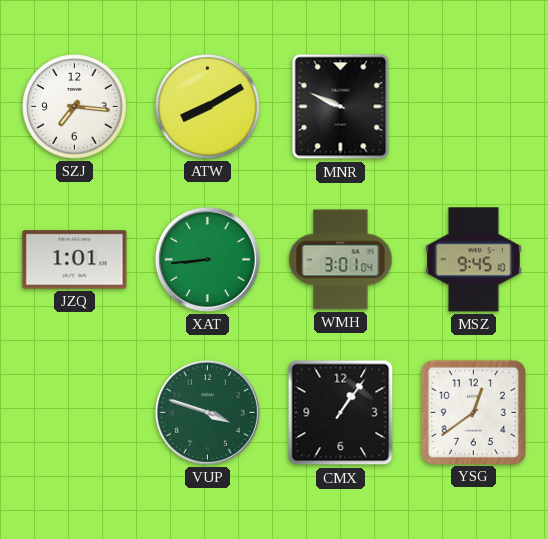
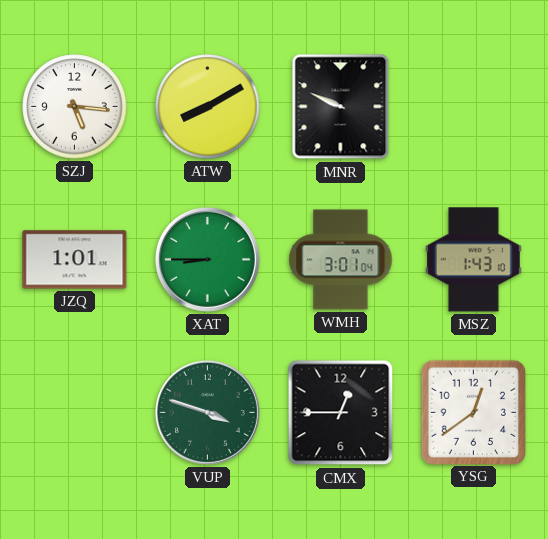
SZJ: 7:16 -> 5:16
XAT: 8:44 -> 8:45
MSZ: 9:45 -> 1:43
CMX: 1:06 -> 12:45
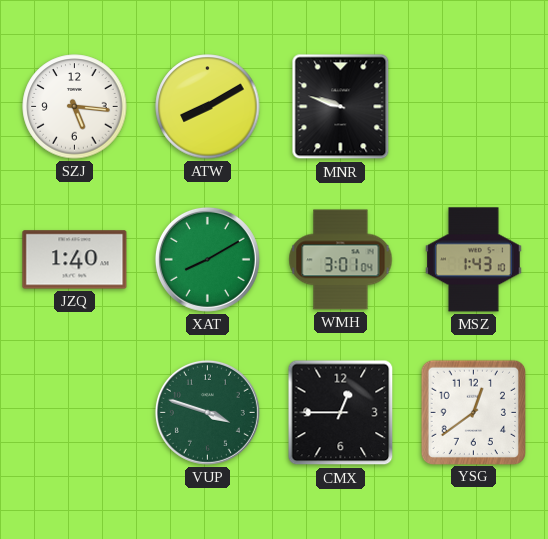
MNR: 9:49 -> 9:48
JZQ: 1:01 -> 1:40
XAT: 8:45 -> 8:10
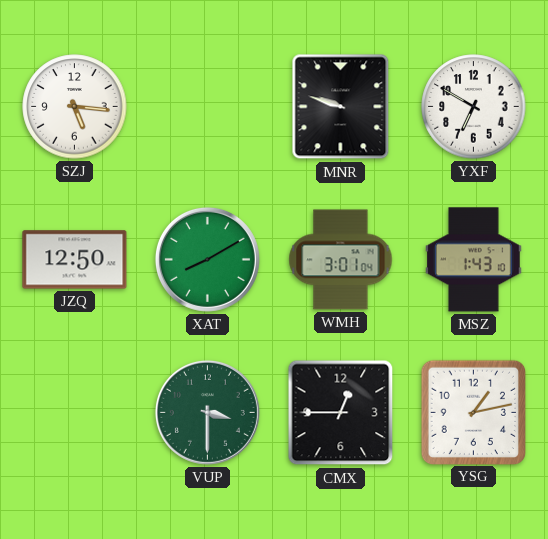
ATW: 8:10 -> none
YXF: none -> 6:50
JZQ: 1:40 -> 12:50
VUP: 3:48 -> 3:30
YSG: 12:39 -> 1:13
